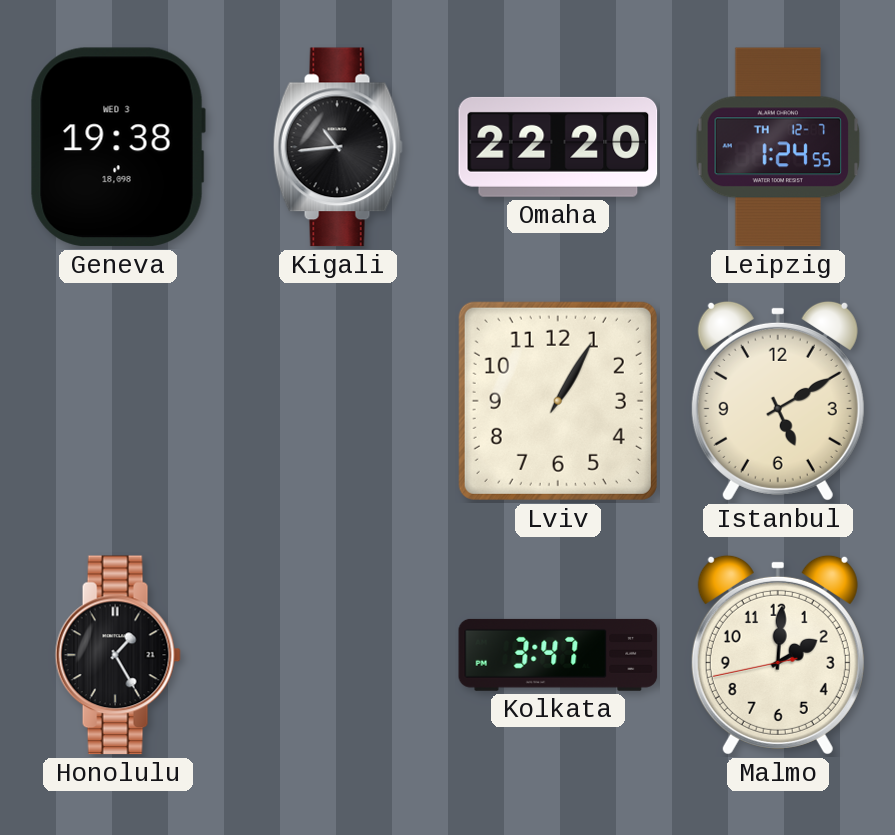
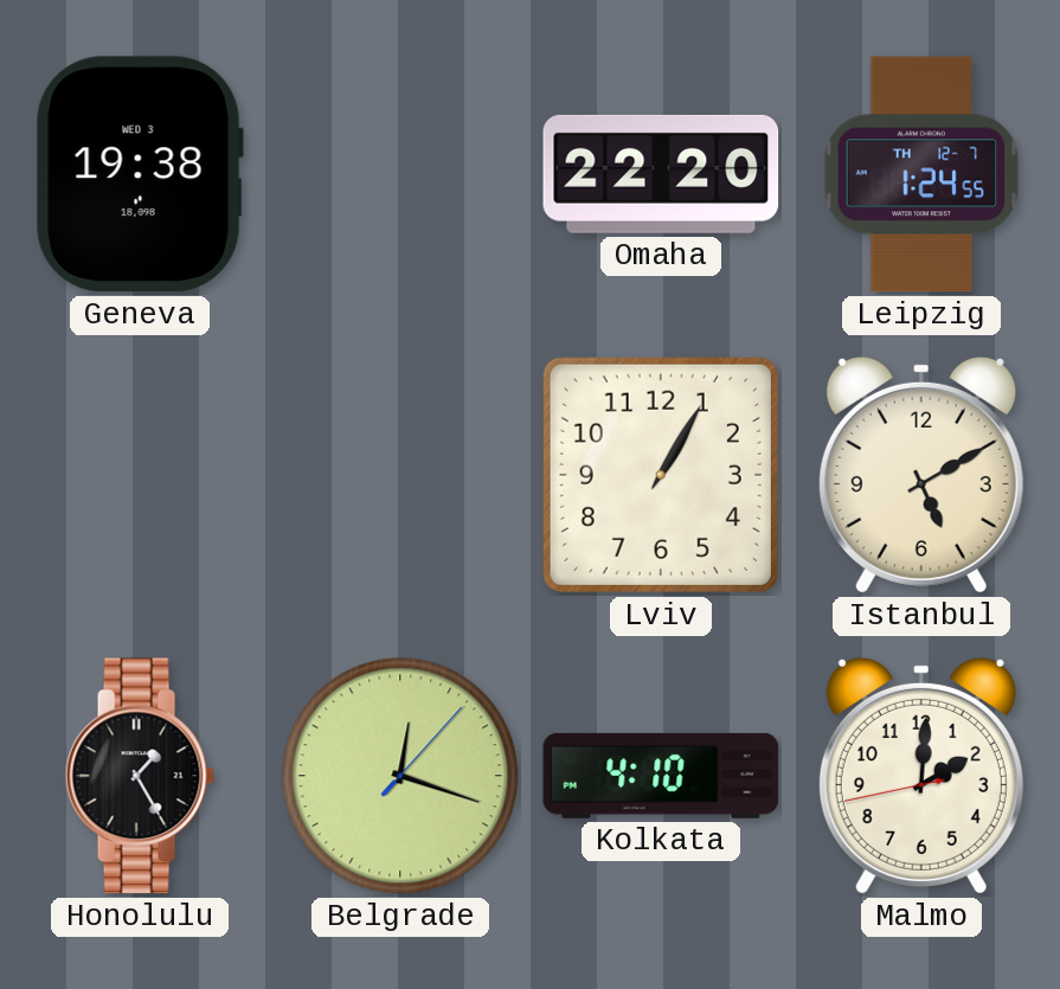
Kigali: 10:44 -> none
Belgrade: none -> 12:18
Kolkata: 3:47 -> 4:10
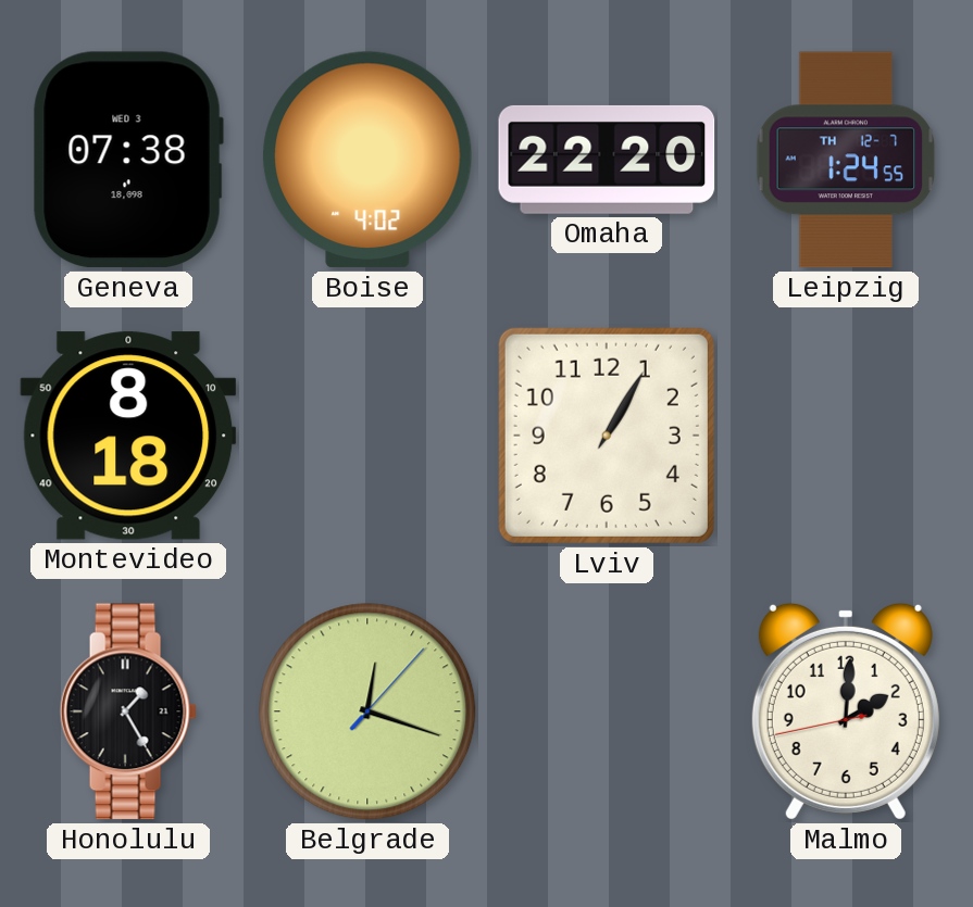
Geneva: 19:38 -> 07:38
Boise: none -> 4:02
Montevideo: none -> 8:18
Istanbul: 5:10 -> none
Kolkata: 4:10 -> none
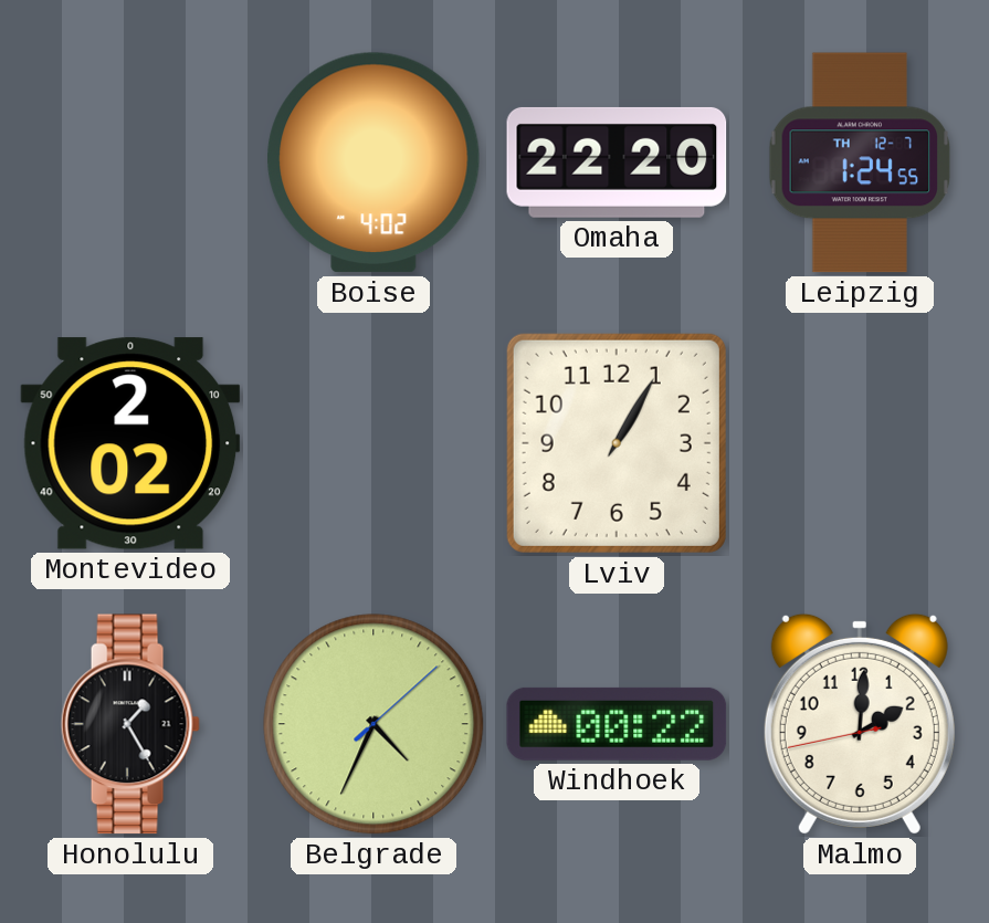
Geneva: 07:38 -> none
Montevideo: 8:18 -> 2:02
Belgrade: 12:18 -> 4:34
Windhoek: none -> 00:22
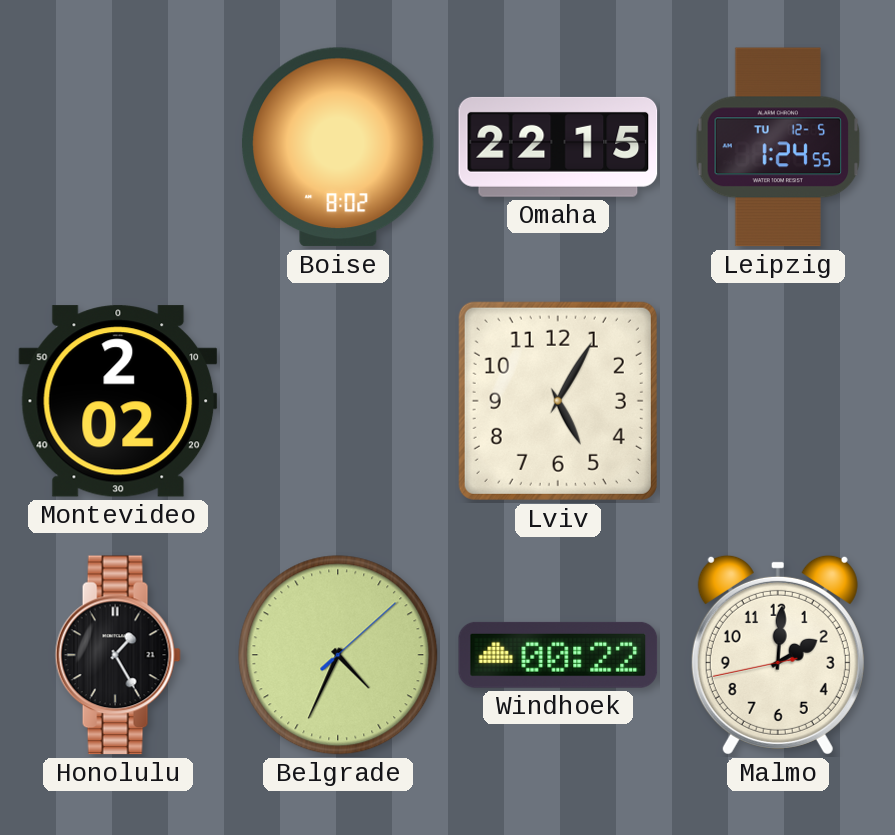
Boise: 4:02 -> 8:02
Omaha: 22:20 -> 22:15
Leipzig date: TH 12-7 -> TU 12-5
Lviv: 1:05 -> 5:05
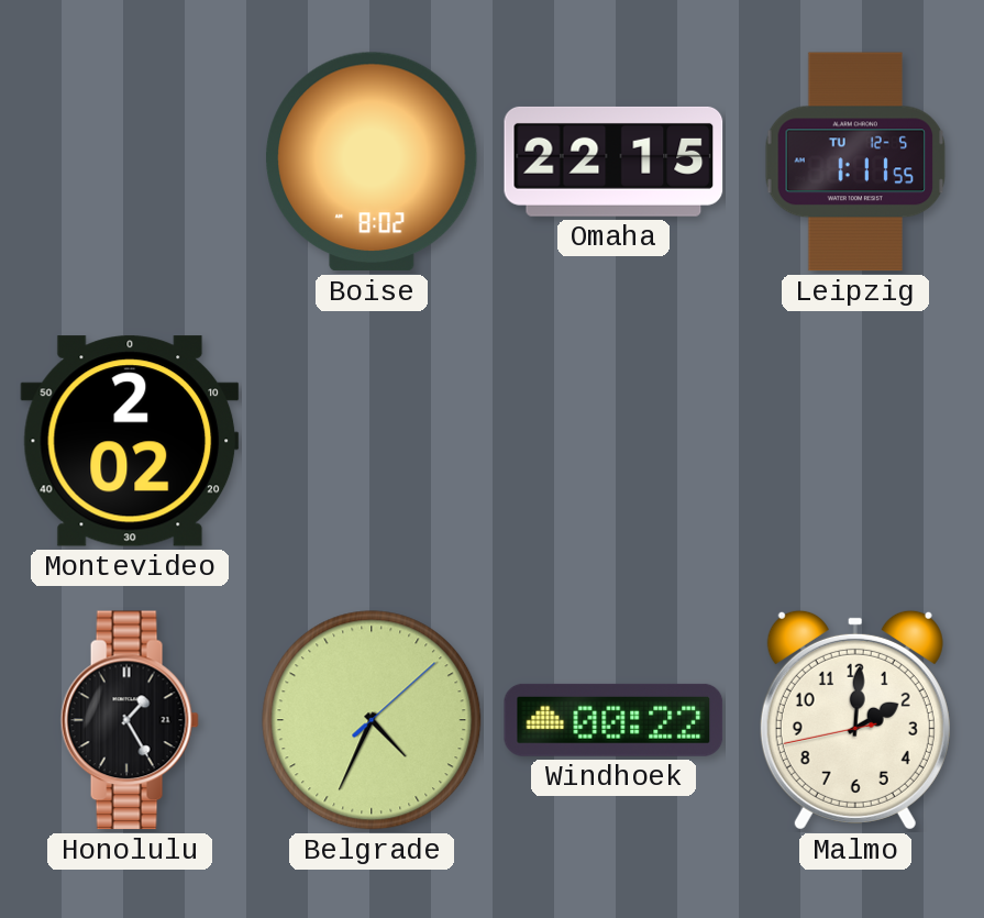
Leipzig: 1:24 -> 1:11
Lviv: 5:05 -> none
